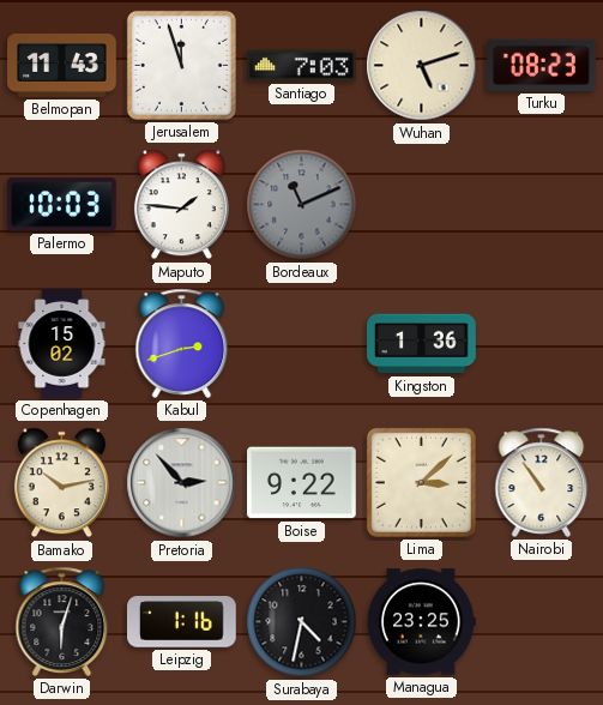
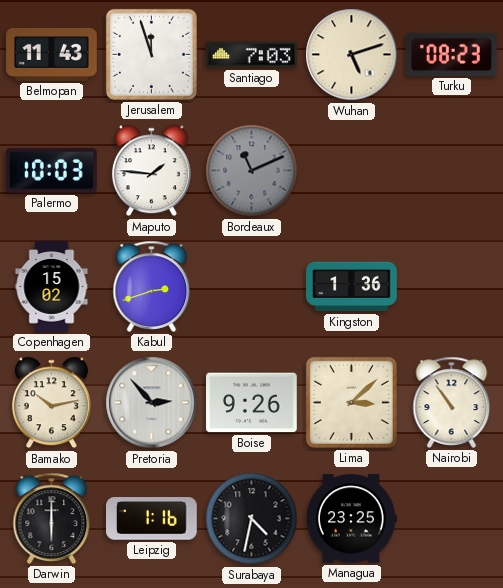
Boise: 9:22 -> 9:26
Darwin: 6:03 -> 6:00
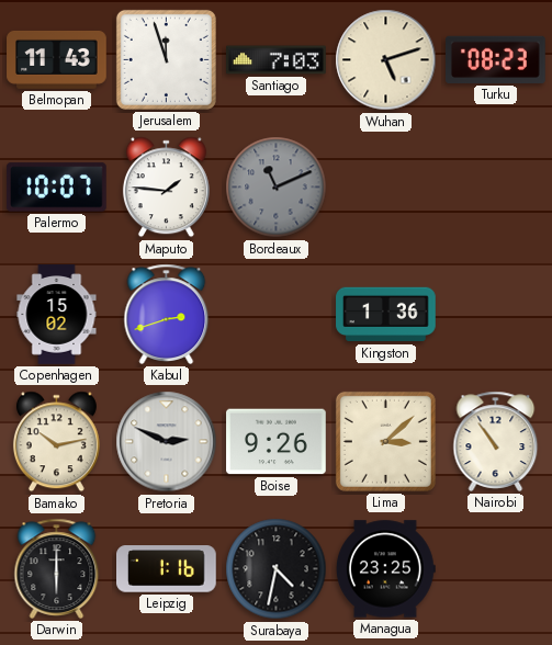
Palermo: 10:03 -> 10:07
Pretoria: 2:53 -> 2:49
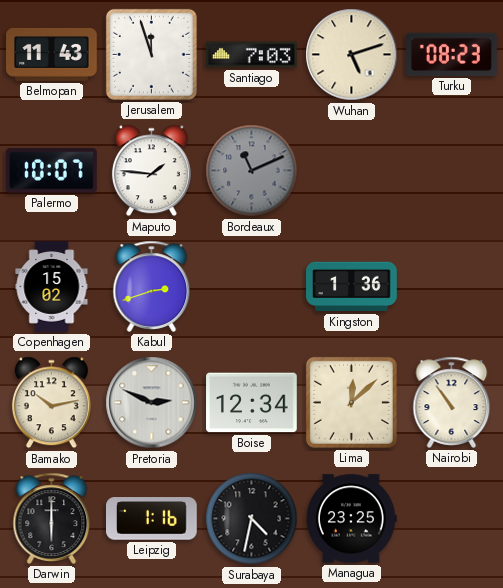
Boise: 9:26 -> 12:34
Lima: 3:08 -> 12:08
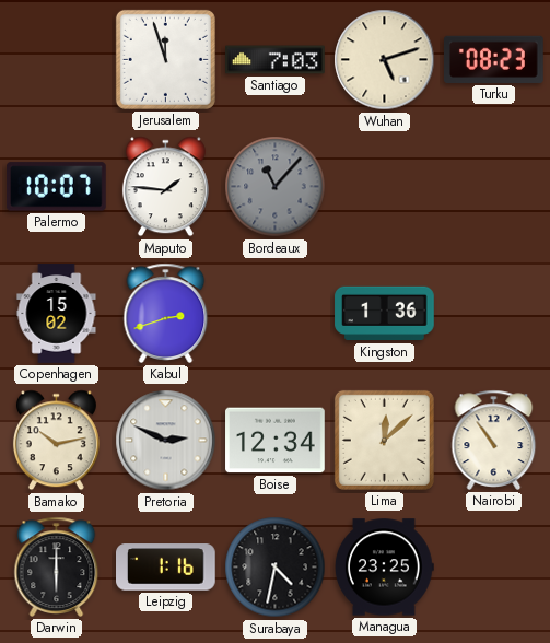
Belmopan: 11:43 -> none
Bordeaux: 11:11 -> 11:07
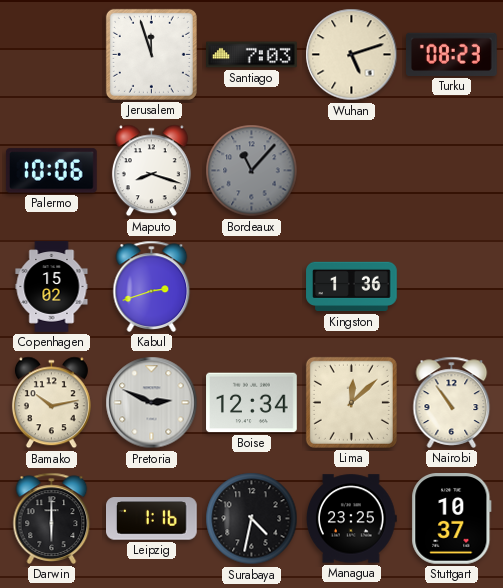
Palermo: 10:07 -> 10:06
Maputo: 1:46 -> 8:18
Stuttgart: none -> 10:37
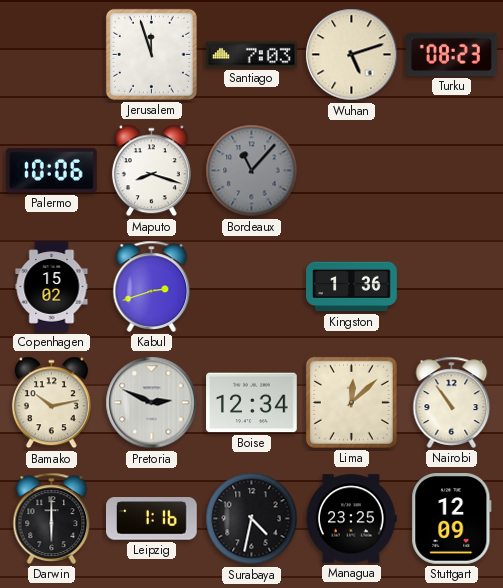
Stuttgart: 10:37 -> 12:09
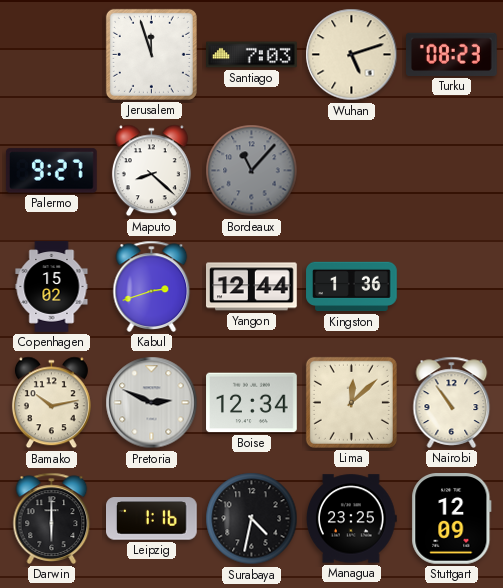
Palermo: 10:06 -> 9:27
Maputo: 8:18 -> 8:22
Yangon: none -> 12:44
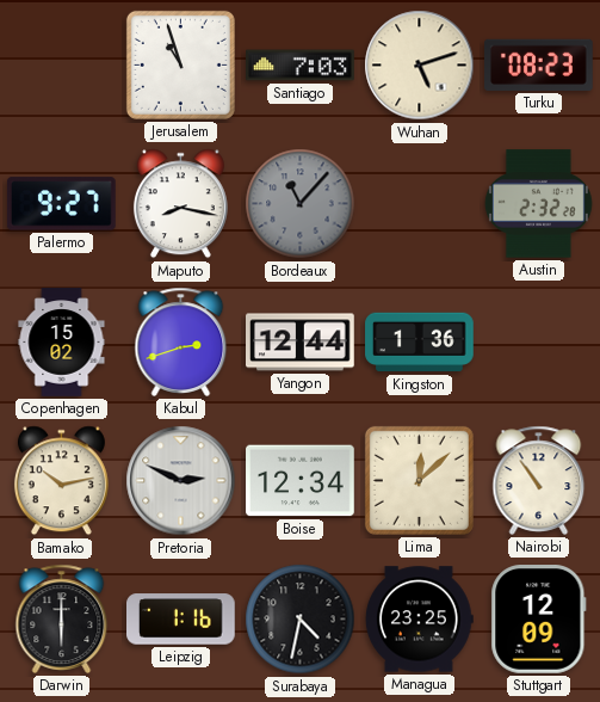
Jerusalem: 11:57 -> 10:57
Maputo: 8:22 -> 8:17
Austin: none -> 2:32
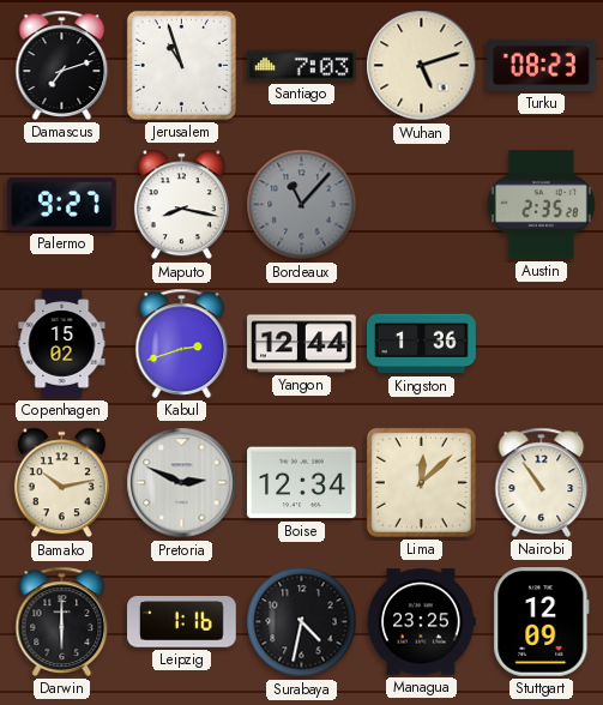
Damascus: none -> 7:12
Austin: 2:32 -> 2:35
